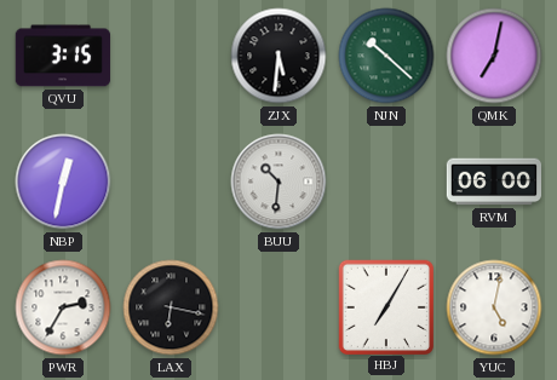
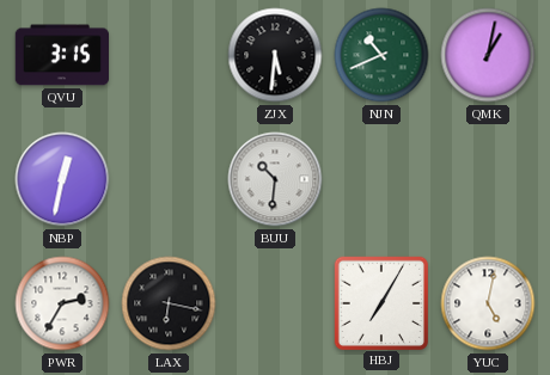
NJN: 10:22 -> 10:41
QMK: 7:02 -> 1:02
RVM: 06:00 -> none
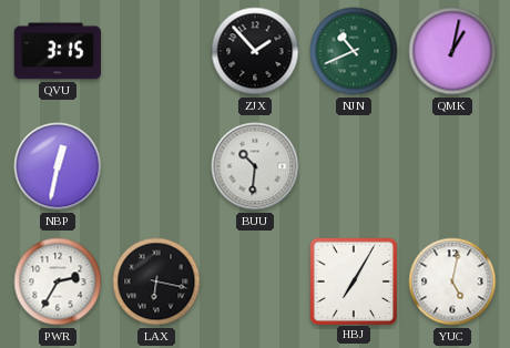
ZJX: 5:31 -> 1:53
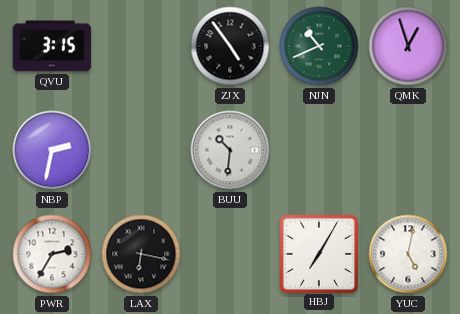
ZJX: 1:53 -> 4:54
QMK: 1:02 -> 12:57
NBP: 12:32 -> 2:32
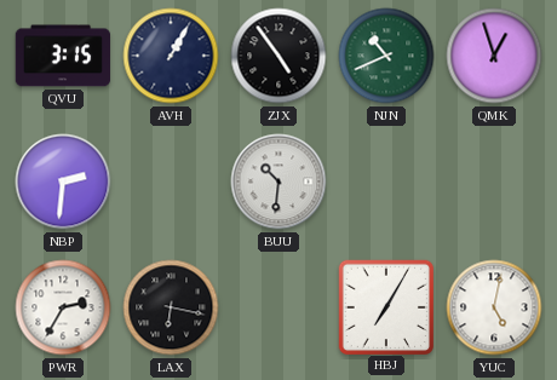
AVH: none -> 1:05
NBP: 2:32 -> 2:31
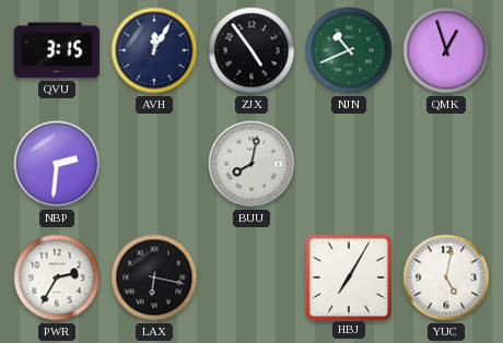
AVH: 1:05 -> 12:05
BUU: 10:31 -> 8:02
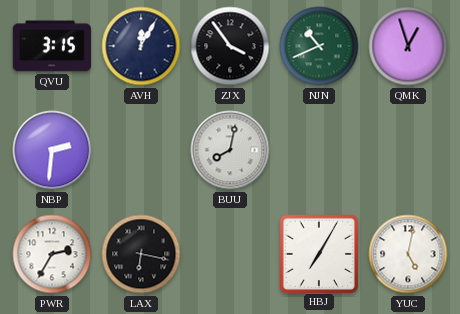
ZJX: 4:54 -> 3:54
